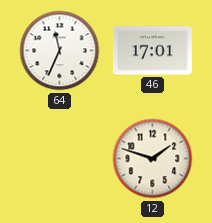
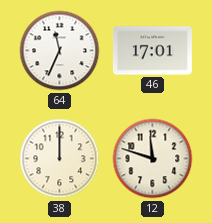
38: none -> 12:00
12: 1:48 -> 11:48
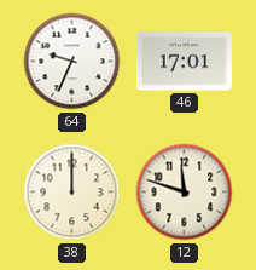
64: 11:34 -> 9:34
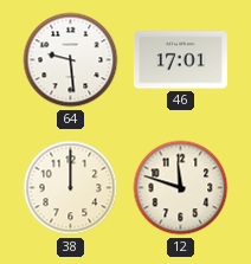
64: 9:34 -> 9:29
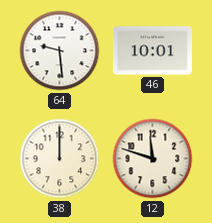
46: 17:01 -> 10:01
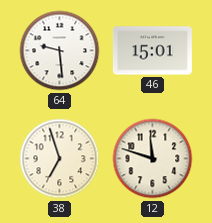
46: 10:01 -> 15:01
38: 12:00 -> 6:57
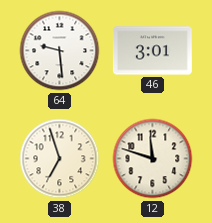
46: 15:01 -> 3:01
